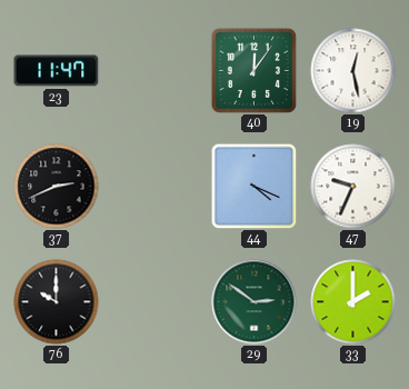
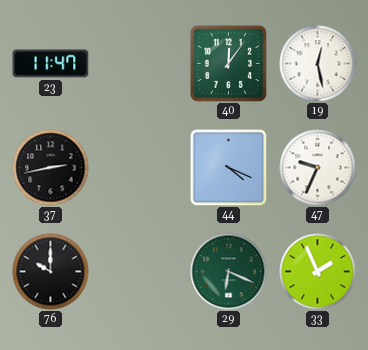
37: 2:41 -> 2:43
29: 2:51 -> 6:19
33: 2:00 -> 1:56
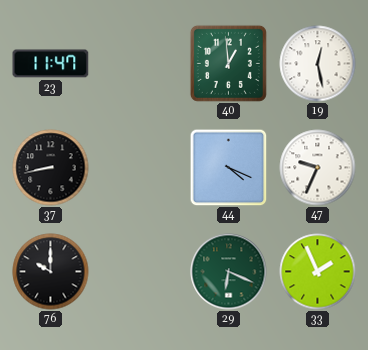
40: 12:06 -> 12:59
37: 2:43 -> 8:43
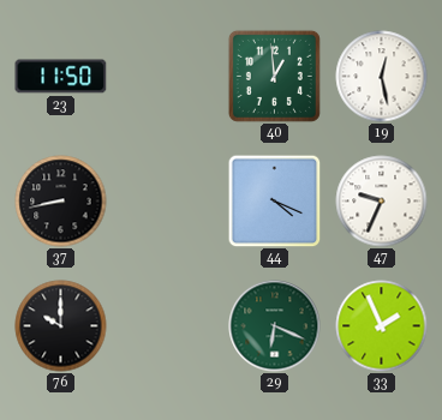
23: 11:47 -> 11:50
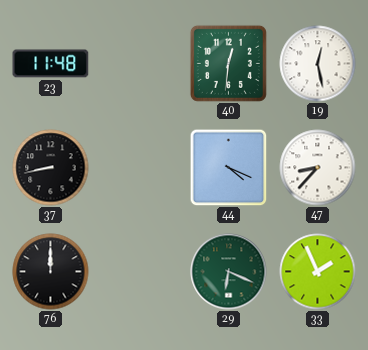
23: 11:50 -> 11:48
40: 12:59 -> 12:31
47: 9:34 -> 8:37
76: 10:00 -> 12:00
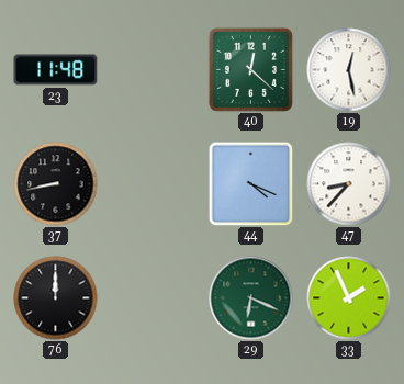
40: 12:31 -> 12:22
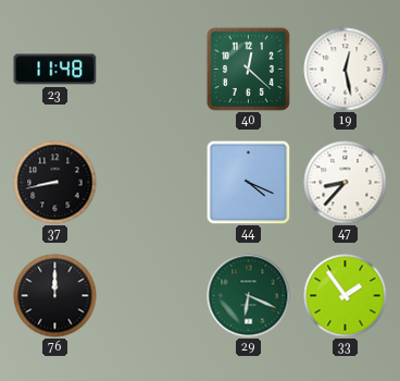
33: 1:56 -> 1:54
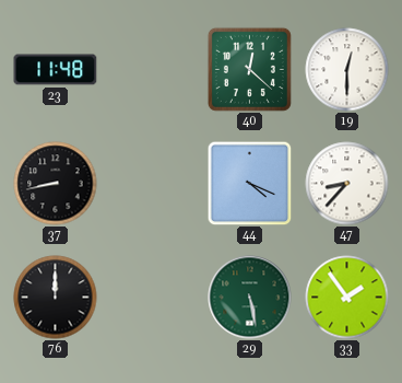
19: 12:28 -> 12:30
29: 6:19 -> 5:28
